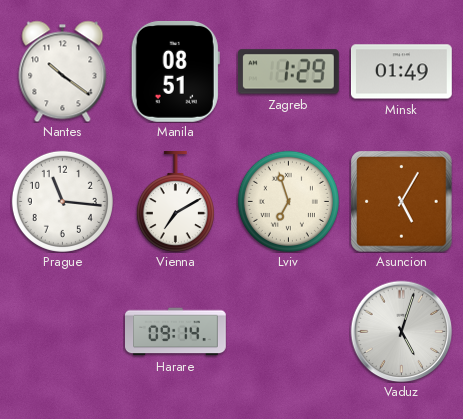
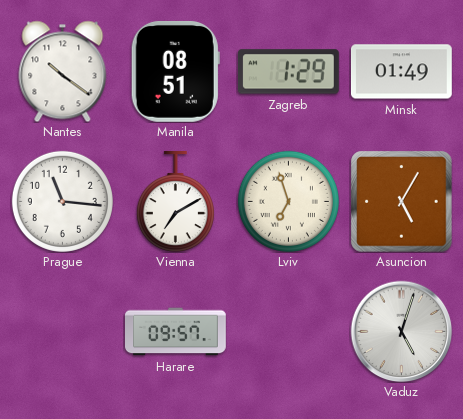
Harare: 09:14 -> 09:57
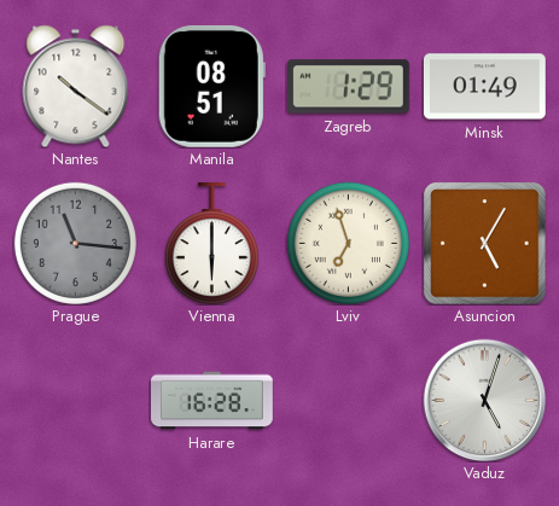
Prague dial: white -> grey
Vienna: 7:10 -> 6:00
Harare: 09:57 -> 16:28
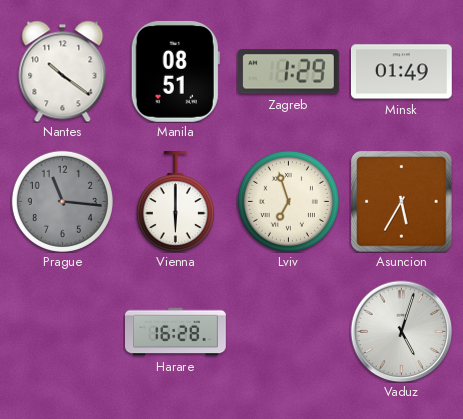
Asuncion: 5:05 -> 5:35
